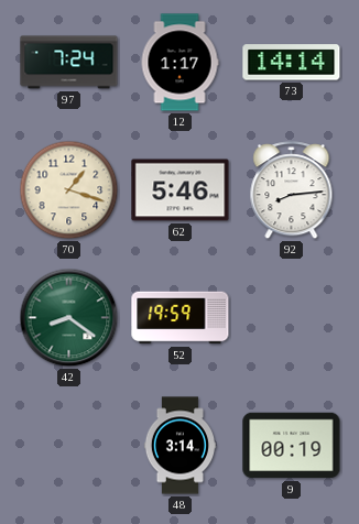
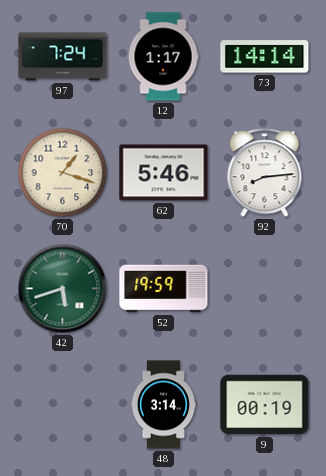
42: 8:21 -> 5:42
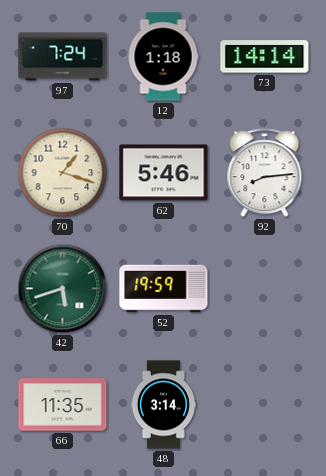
12: 1:17 -> 1:18
66: none -> 11:35
9: 00:19 -> none
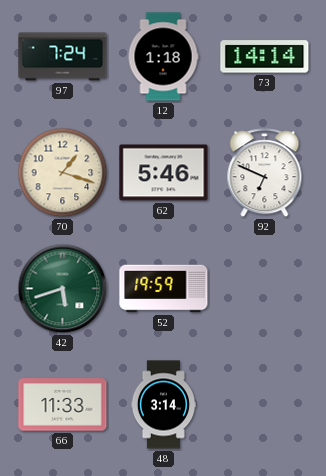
92: 8:14 -> 6:49
66: 11:35 -> 11:33
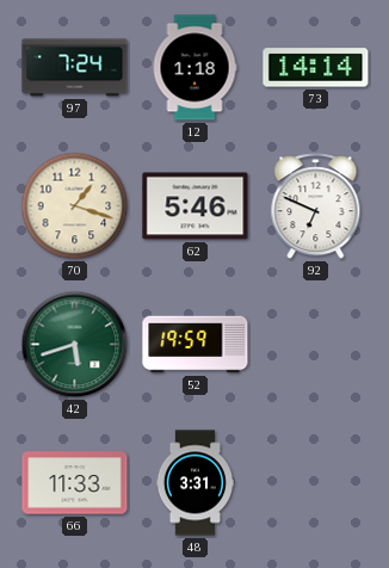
48: 3:14 -> 3:31
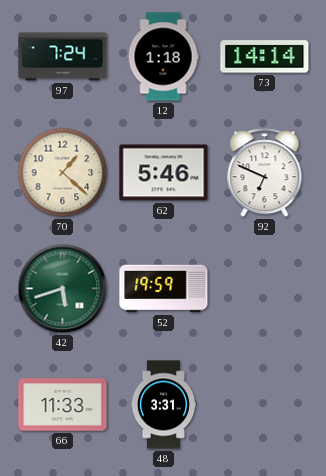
70: 1:18 -> 1:22
